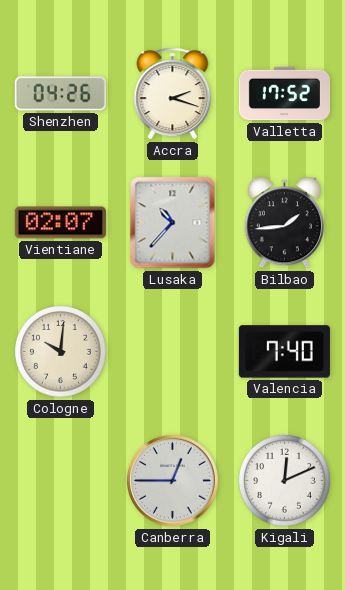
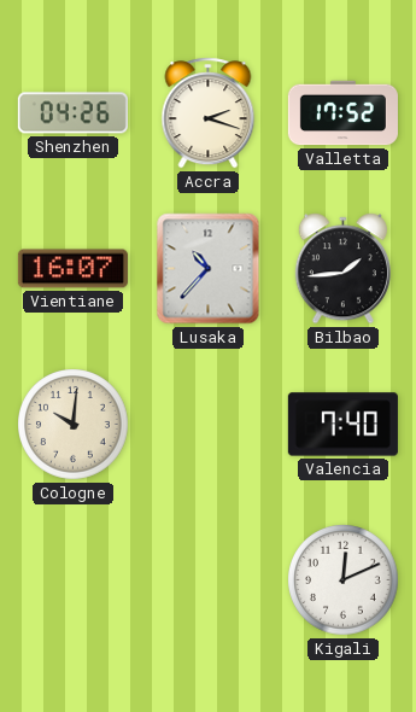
Vientiane: 02:07 -> 16:07
Canberra: 12:45 -> none
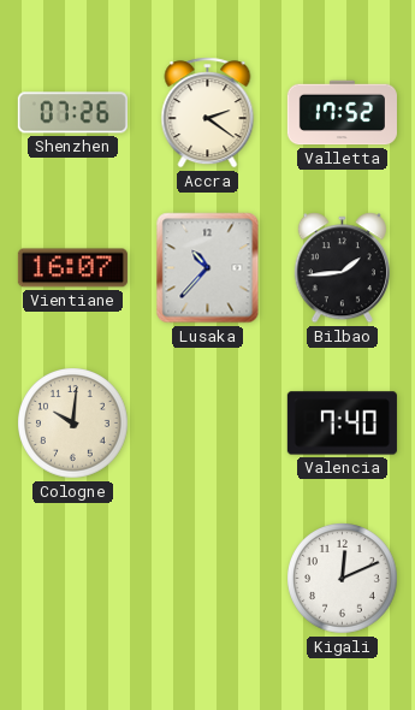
Shenzhen: 04:26 -> 07:26
Accra: 2:18 -> 2:21
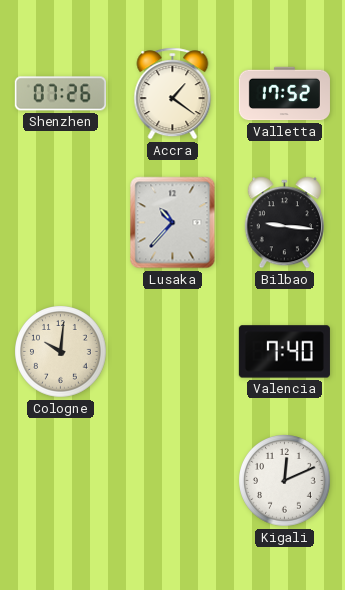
Accra: 2:21 -> 1:21
Vientiane: 16:07 -> none
Bilbao: 1:44 -> 9:16
